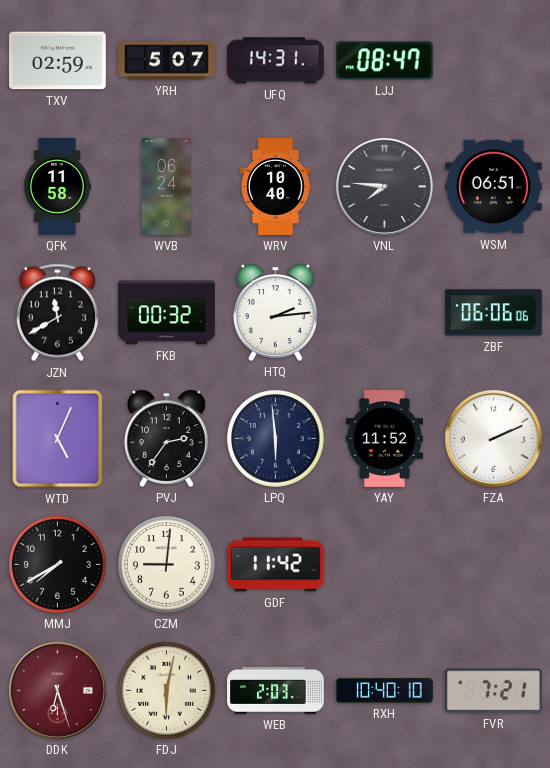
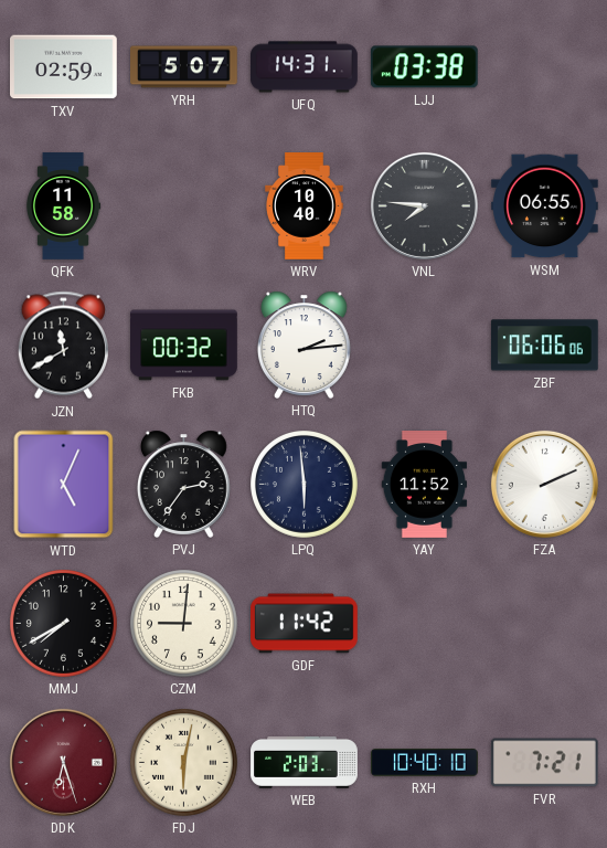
LJJ: 08:47 -> 03:38
WVB: 06:24 -> none
WSM: 06:51 -> 06:55
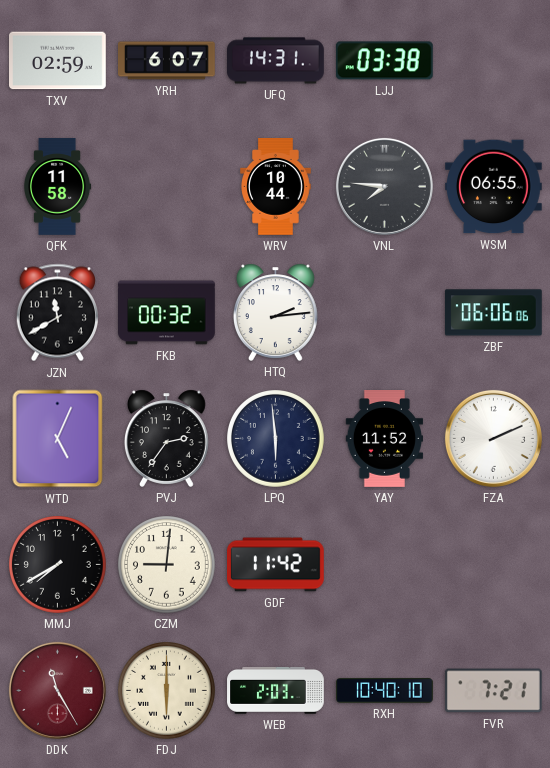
YRH: 5:07 -> 6:07
WRV: 10:40 -> 10:44
DDK: 6:27 -> 11:25
FDJ: 6:02 -> 6:00
